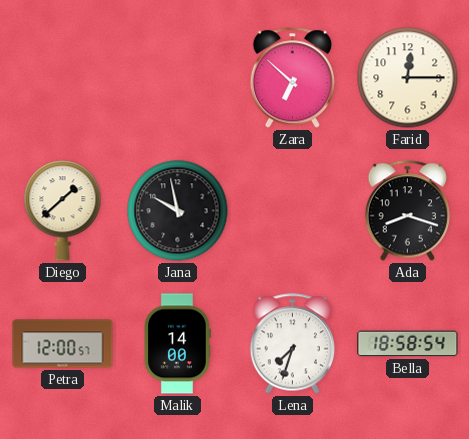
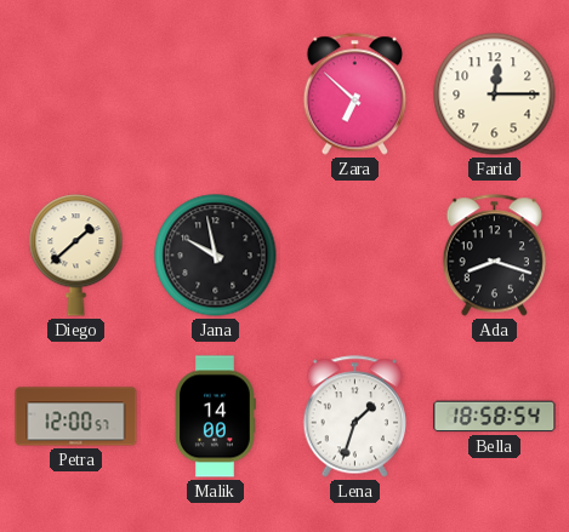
Lena: 7:33 -> 1:33
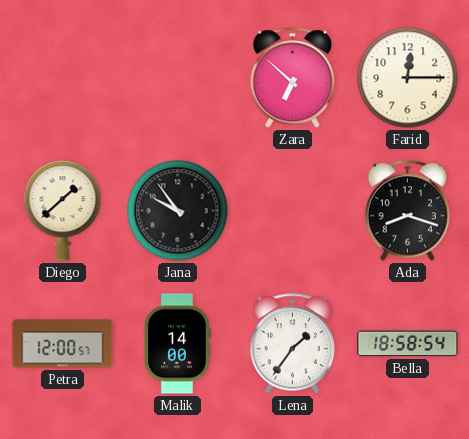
Jana: 9:58 -> 9:54
Lena: 1:33 -> 1:36
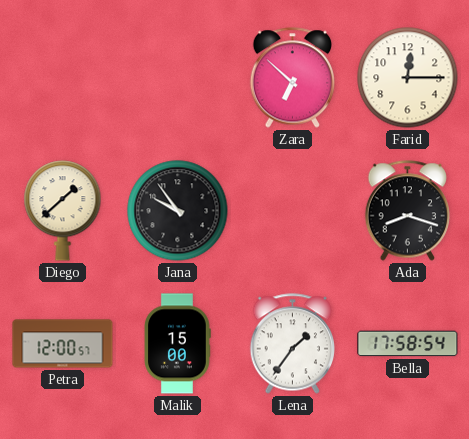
Malik: 14:00 -> 15:00
Bella: 18:58 -> 17:58
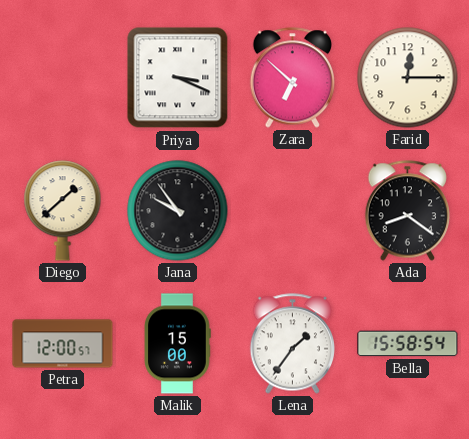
Priya: none -> 3:19
Ada: 8:18 -> 8:21
Bella: 17:58 -> 15:58
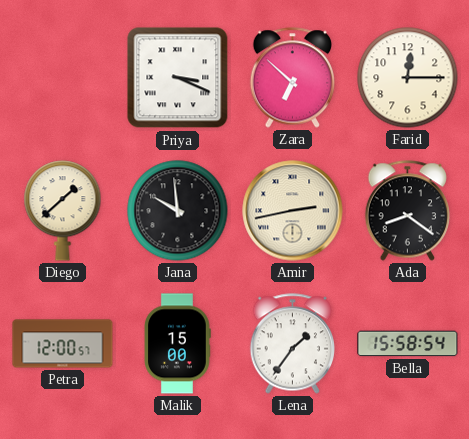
Jana: 9:54 -> 9:59
Amir: none -> 2:43
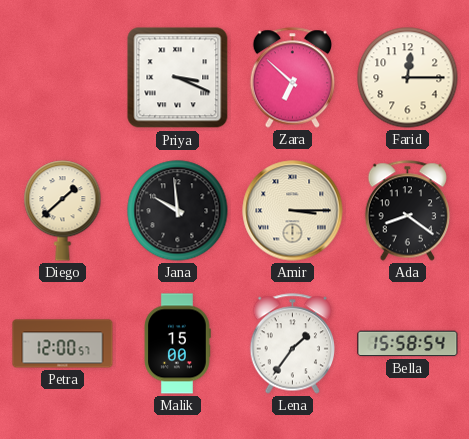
Amir: 2:43 -> 3:15
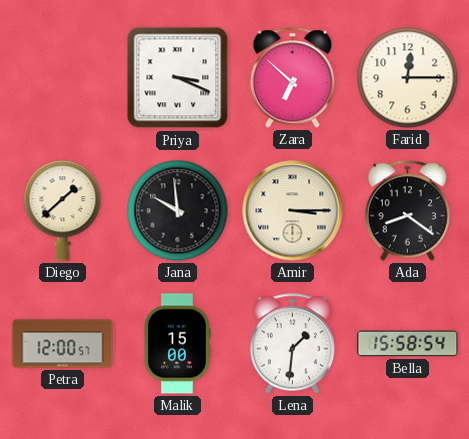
Lena: 1:36 -> 1:31
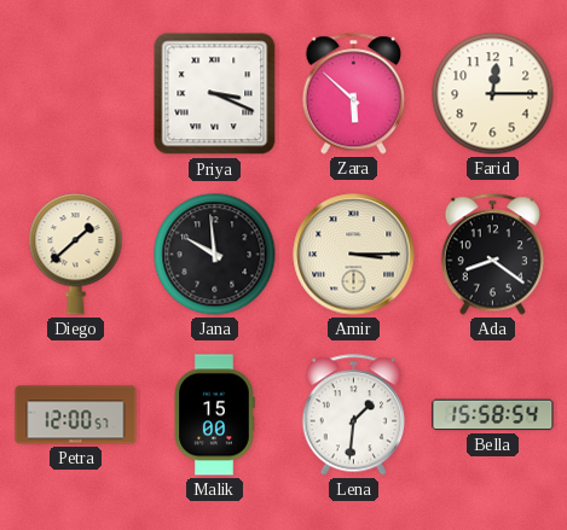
Zara: 6:52 -> 5:52
